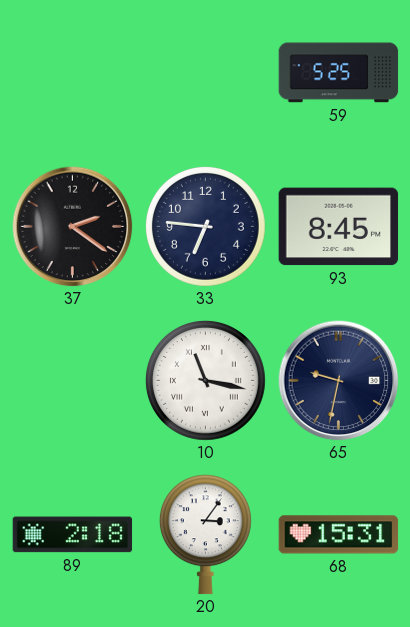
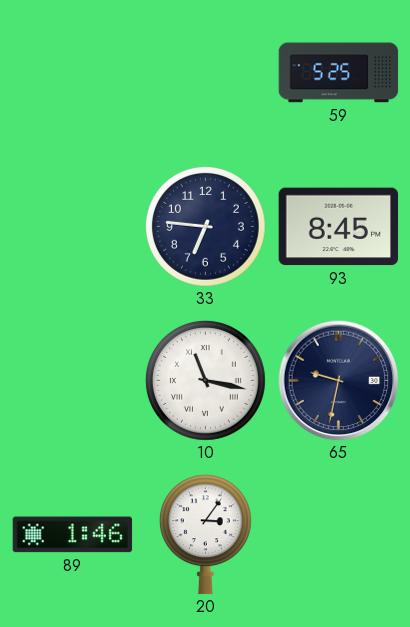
37: 2:21 -> none
89: 2:18 -> 1:46
68: 15:31 -> none
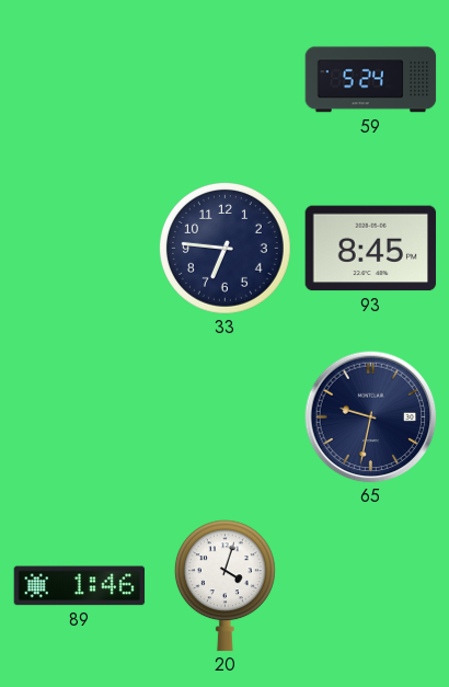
59: 5:25 -> 5:24
10: 11:17 -> none
20: 3:06 -> 4:03
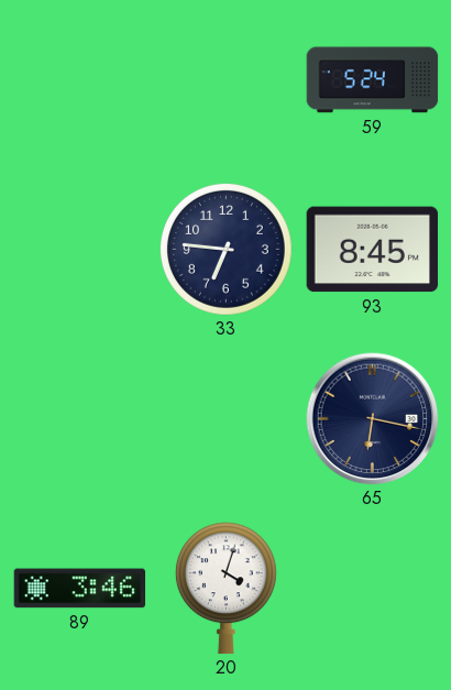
65: 9:32 -> 6:17
89: 1:46 -> 3:46
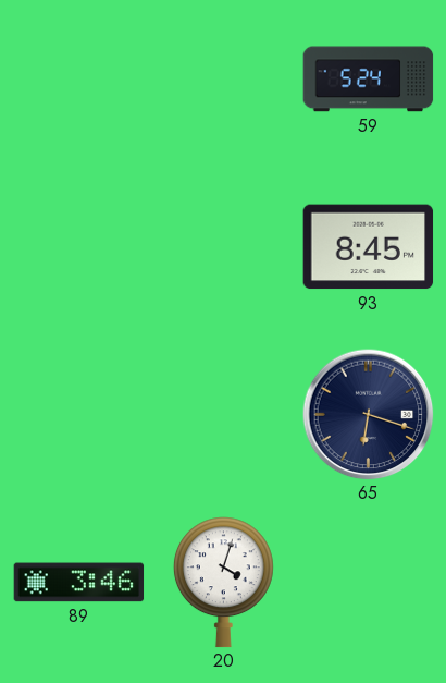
33: 6:46 -> none
65: 6:17 -> 6:18
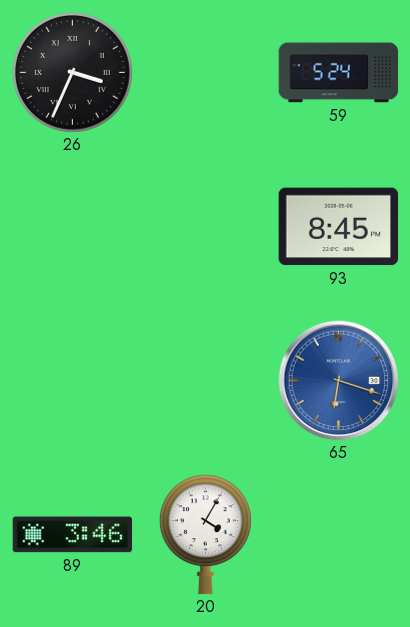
26: none -> 3:34
65 dial: navy -> blue
20: 4:03 -> 4:05
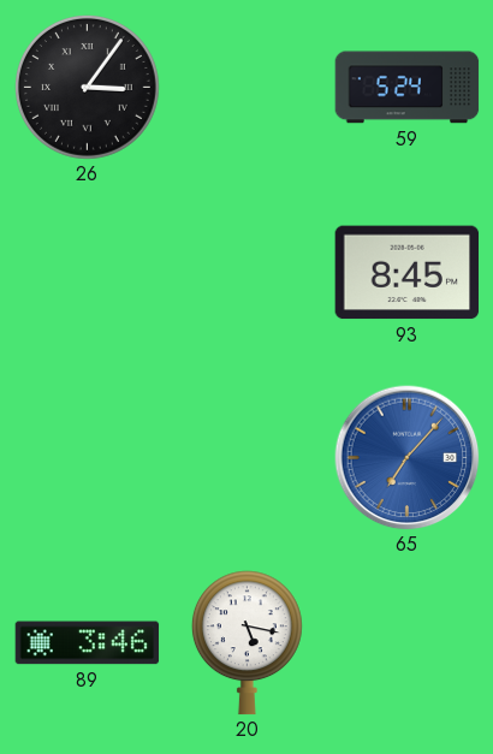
26: 3:34 -> 3:06
65: 6:18 -> 7:07
20: 4:05 -> 5:17
